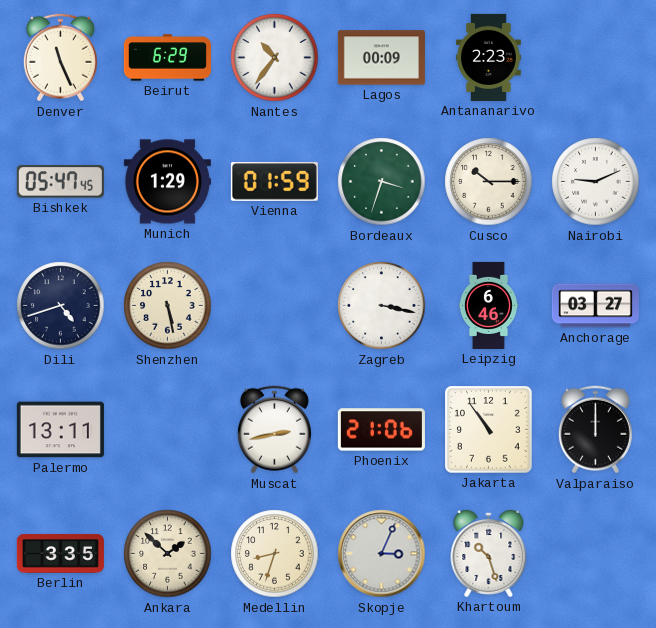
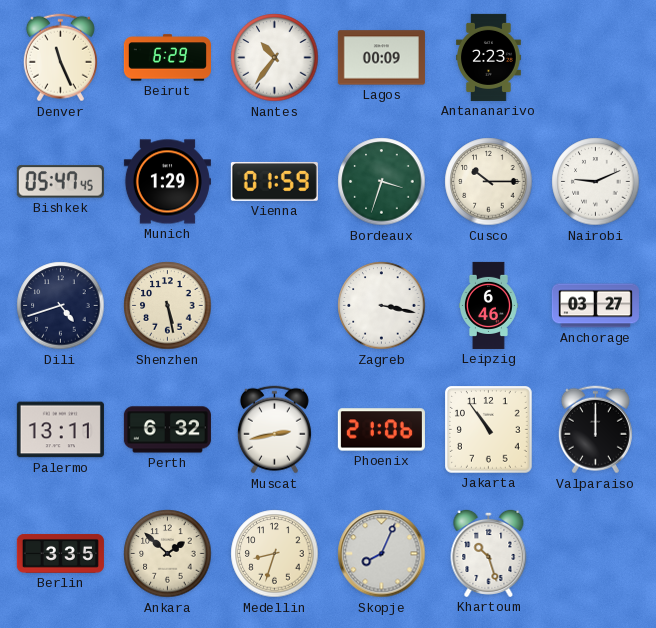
Perth: none -> 6:32
Skopje: 3:04 -> 8:04
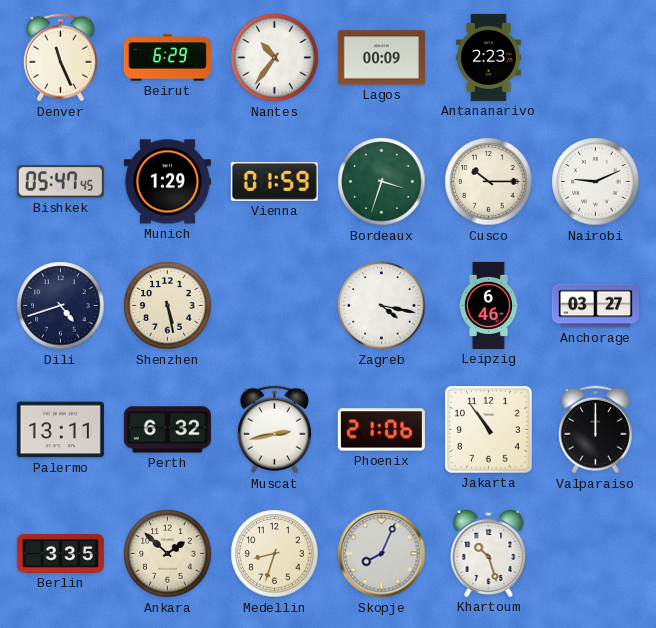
Zagreb: 3:17 -> 4:17
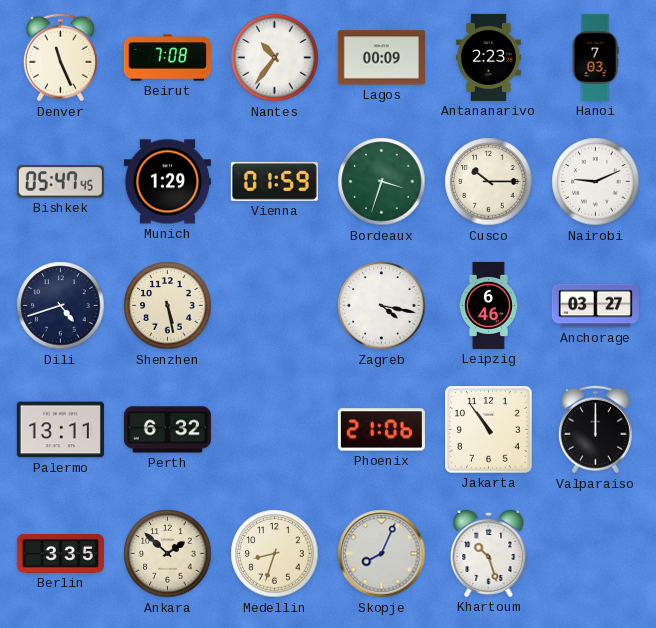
Beirut: 6:29 -> 7:08
Hanoi: none -> 7:03
Muscat: 2:43 -> none
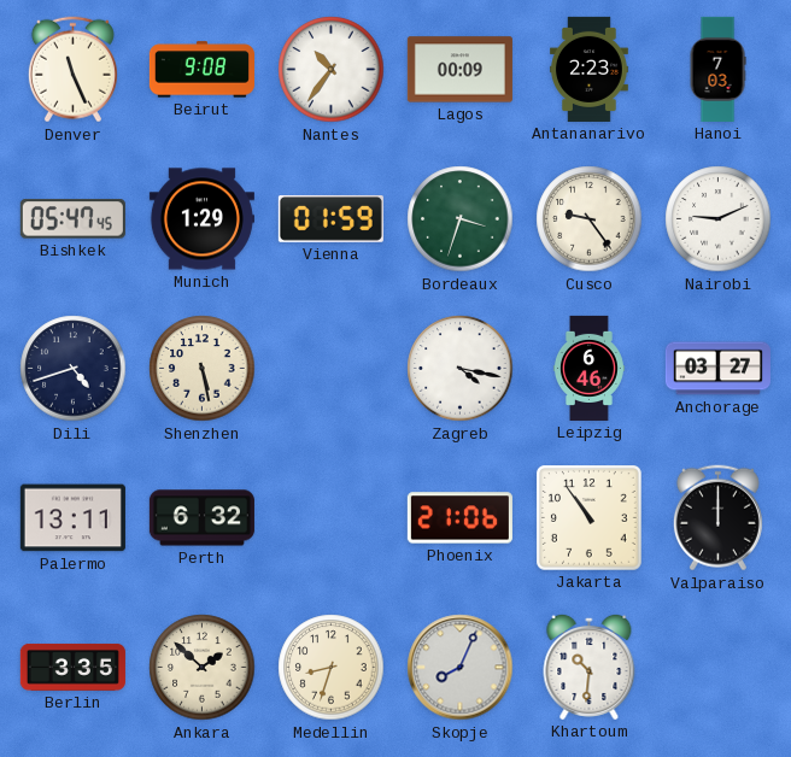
Beirut: 7:08 -> 9:08
Cusco: 10:15 -> 9:24
Khartoum: 10:27 -> 10:31
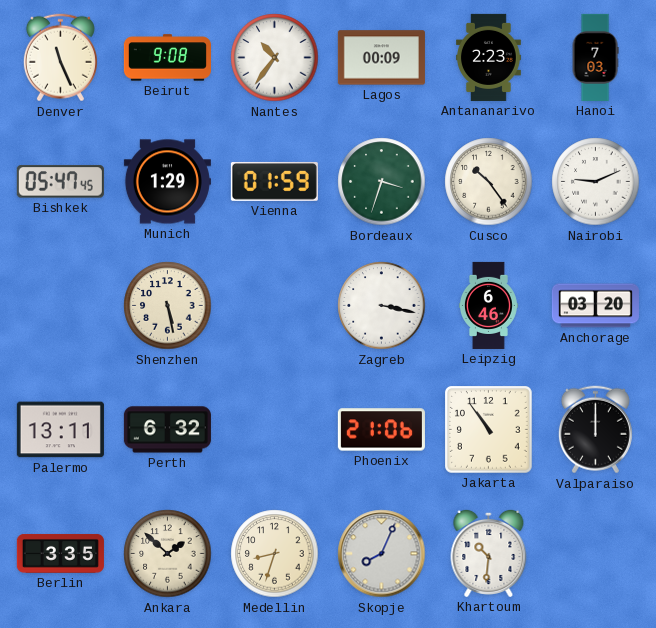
Cusco: 9:24 -> 10:24
Dili: 4:42 -> none
Zagreb: 4:17 -> 3:17
Anchorage: 03:27 -> 03:20
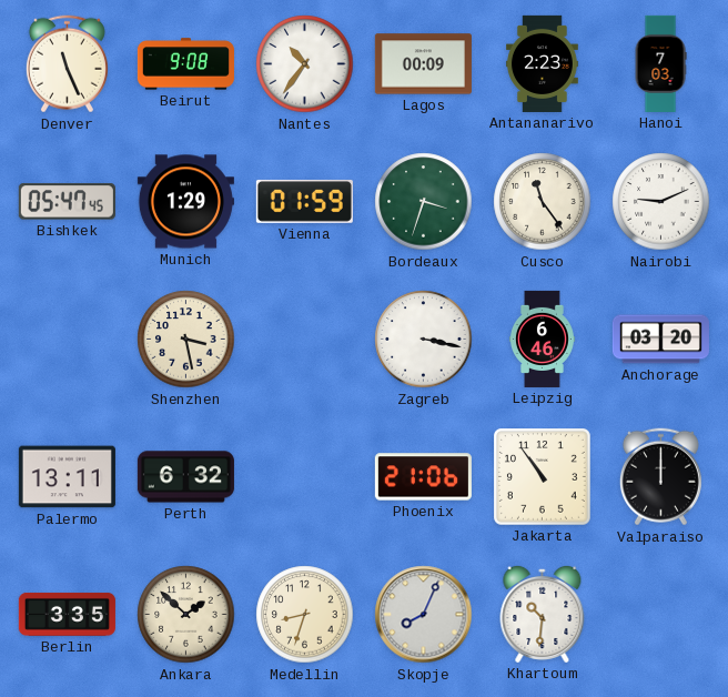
Cusco: 10:24 -> 11:24
Shenzhen: 5:28 -> 3:28
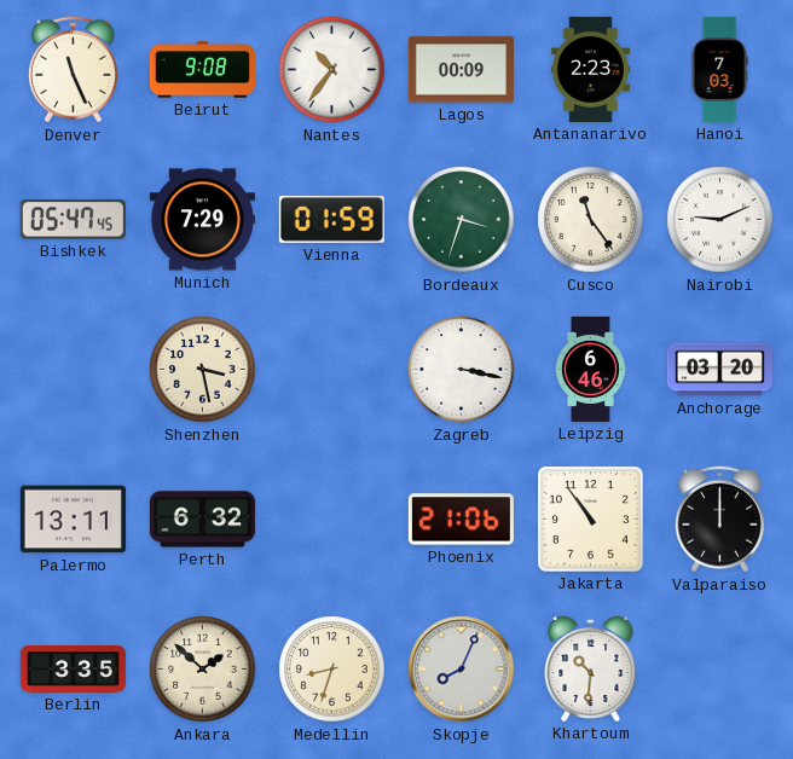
Munich: 1:29 -> 7:29
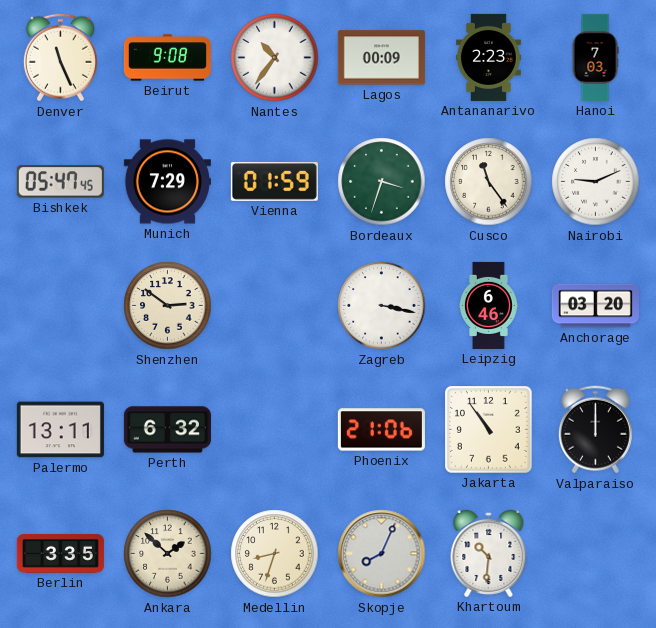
Shenzhen: 3:28 -> 2:51
